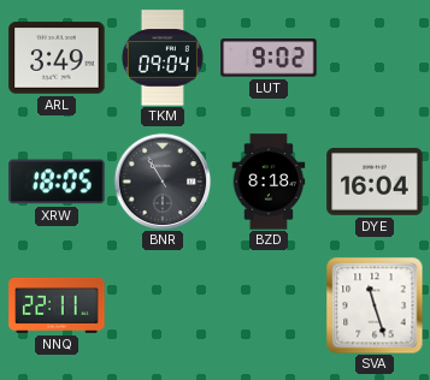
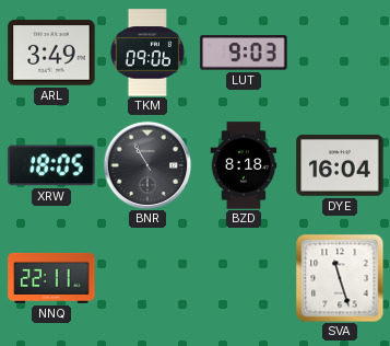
TKM: 09:04 -> 09:06
LUT: 9:02 -> 9:03
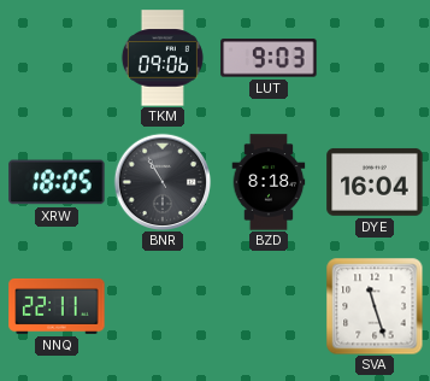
ARL: 3:49 -> none
